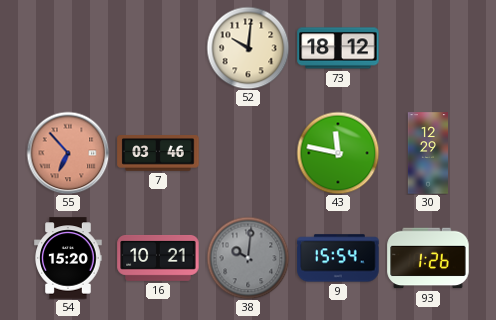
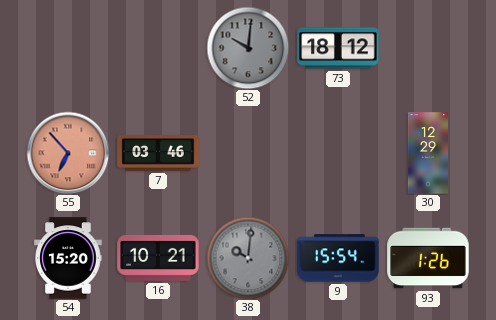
52 dial: cream -> grey
43: 11:47 -> none
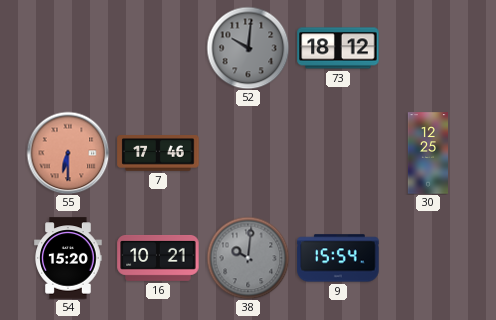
55: 6:53 -> 6:30
7: 03:46 -> 17:46
30: 12:29 -> 12:25
93: 1:26 -> none
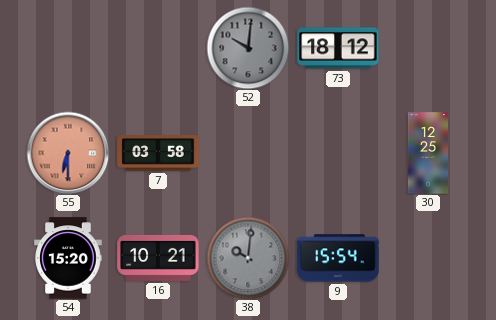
7: 17:46 -> 03:58
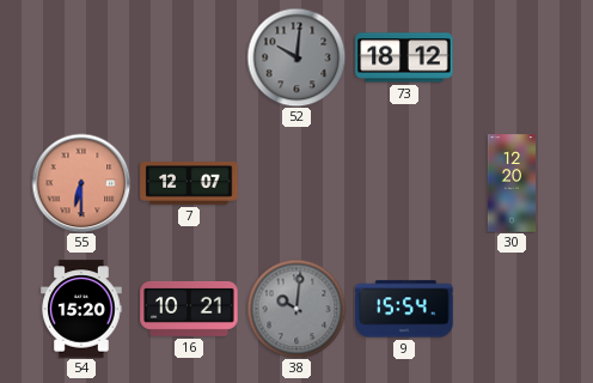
7: 03:58 -> 12:07
30: 12:25 -> 12:20
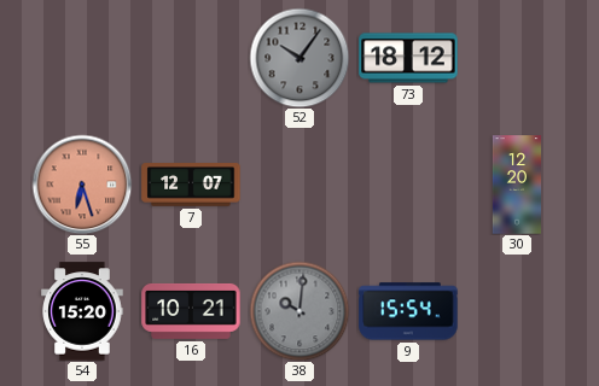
52: 10:01 -> 10:06
55: 6:30 -> 6:27
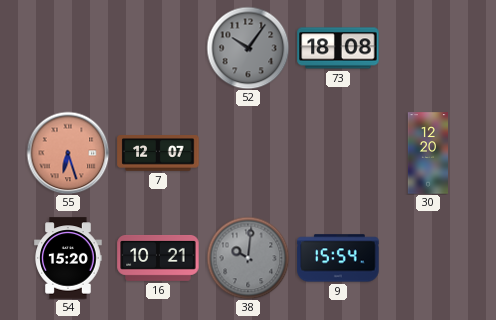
73: 18:12 -> 18:08
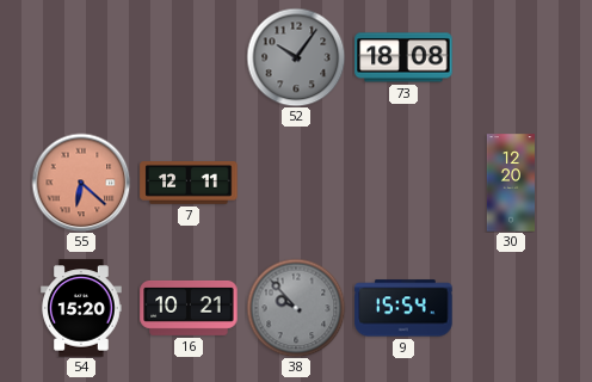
55: 6:27 -> 6:22
7: 12:07 -> 12:11
38: 10:01 -> 9:53
